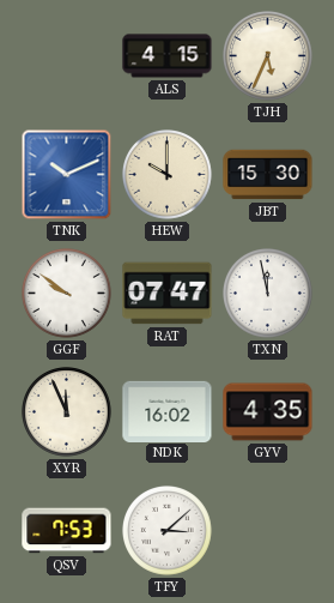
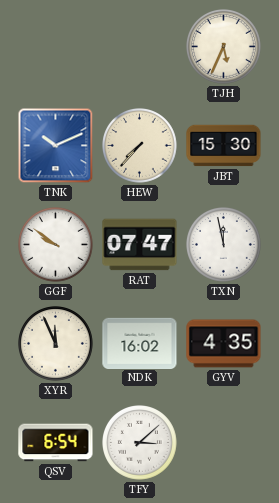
ALS: 4:15 -> none
HEW: 10:00 -> 7:37
QSV: 7:53 -> 6:54
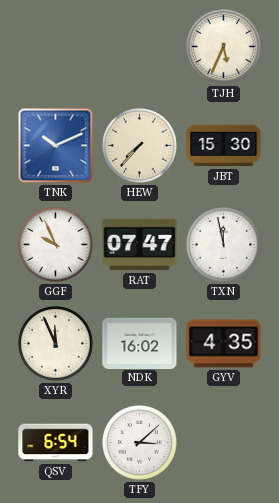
GGF: 9:51 -> 9:56
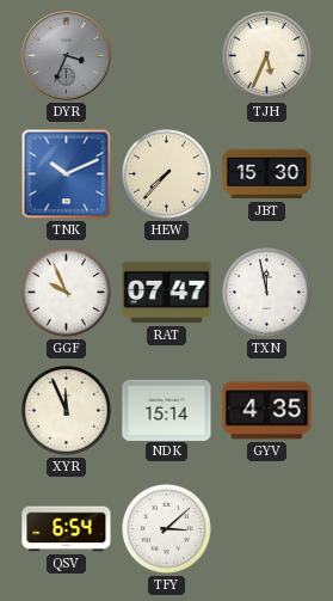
DYR: none -> 3:34
NDK: 16:02 -> 15:14
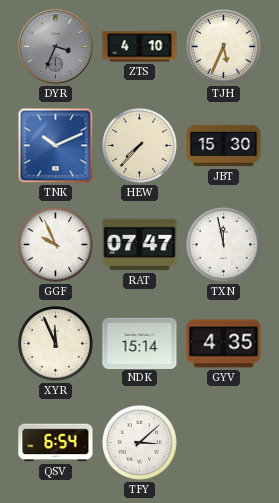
ZTS: none -> 4:10
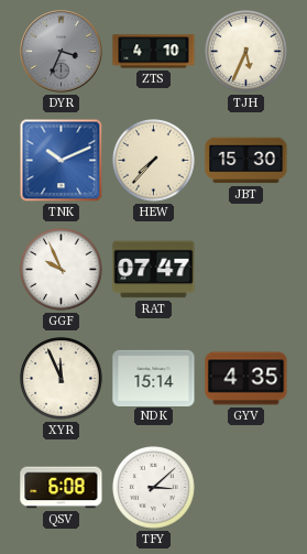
TXN: 11:58 -> none
QSV: 6:54 -> 6:08
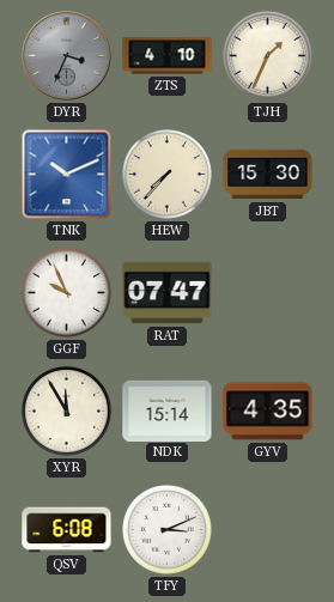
TJH: 5:34 -> 1:34
XYR: 11:56 -> 11:55
TFY: 3:08 -> 3:11
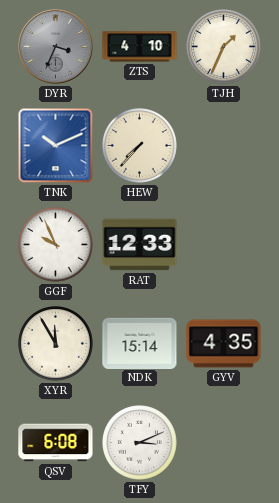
JBT: 15:30 -> none
RAT: 07:47 -> 12:33
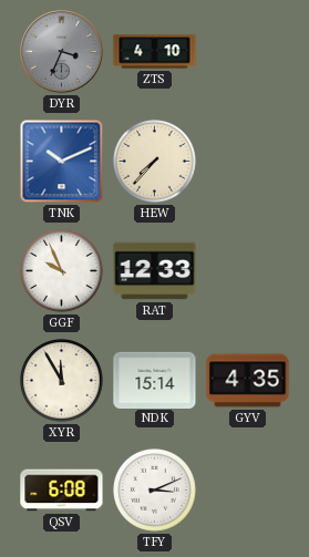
TJH: 1:34 -> none
